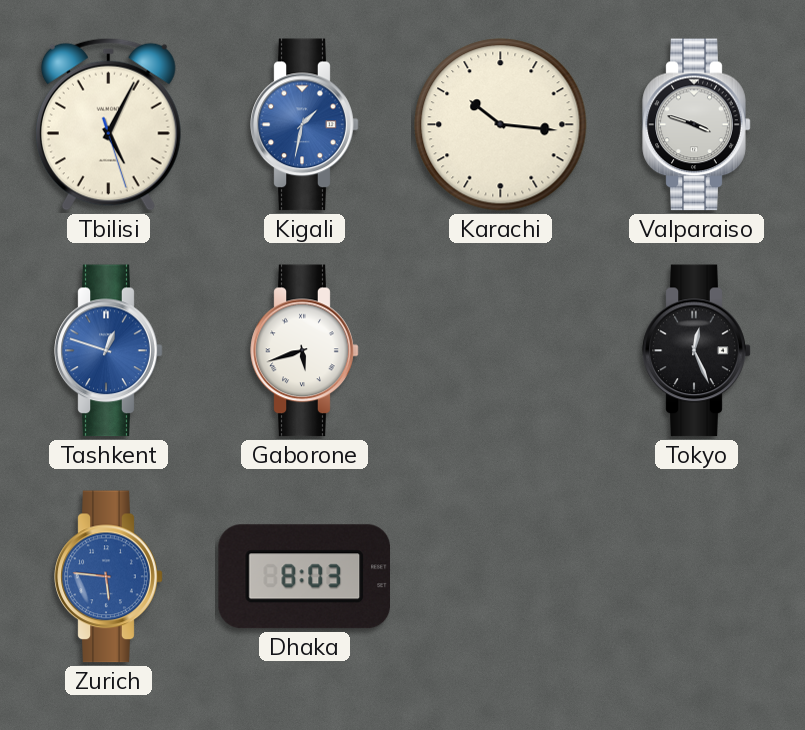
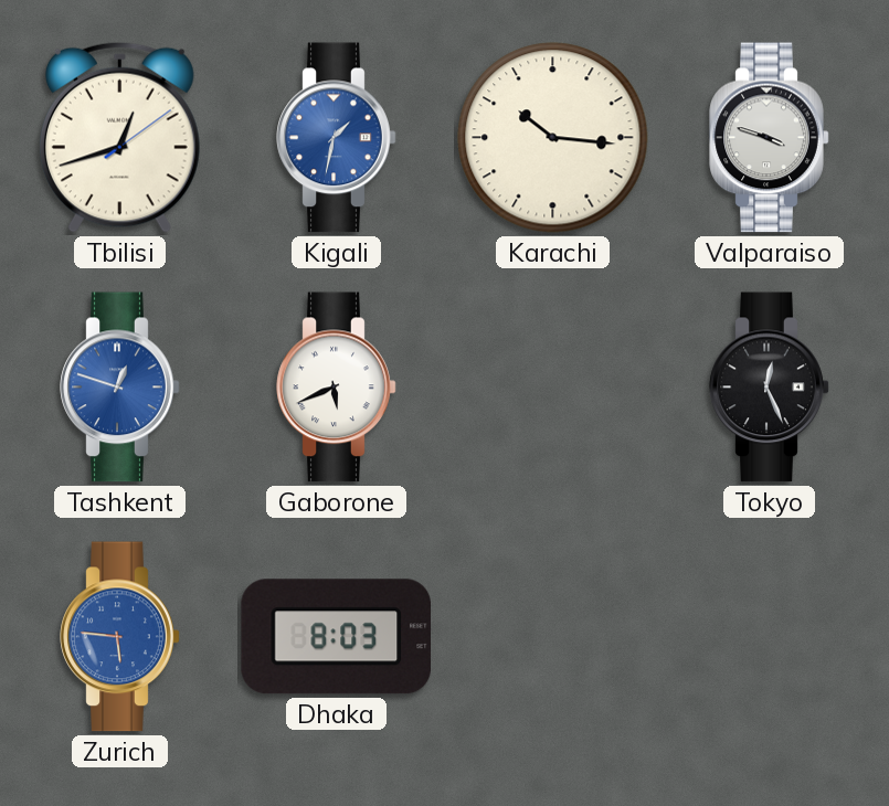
Tbilisi: 5:04 -> 12:42
Gaborone: 5:42 -> 5:41
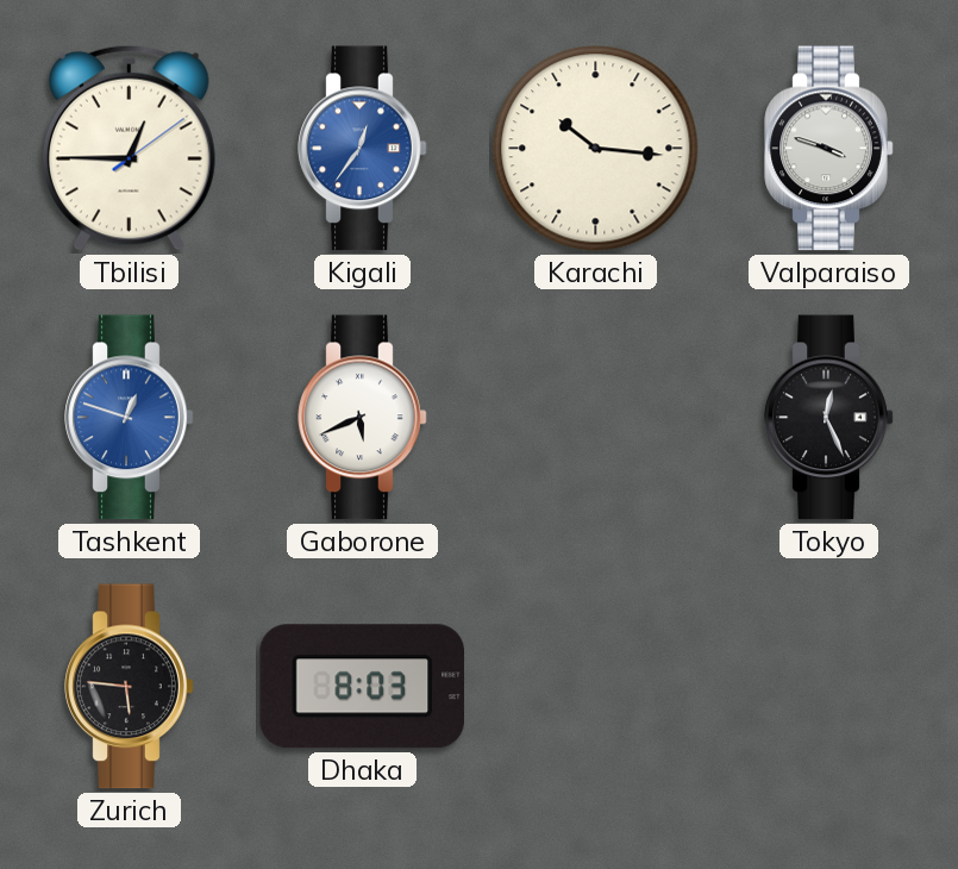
Tbilisi: 12:42 -> 12:45
Kigali: 1:32 -> 12:36
Zurich dial: blue -> black
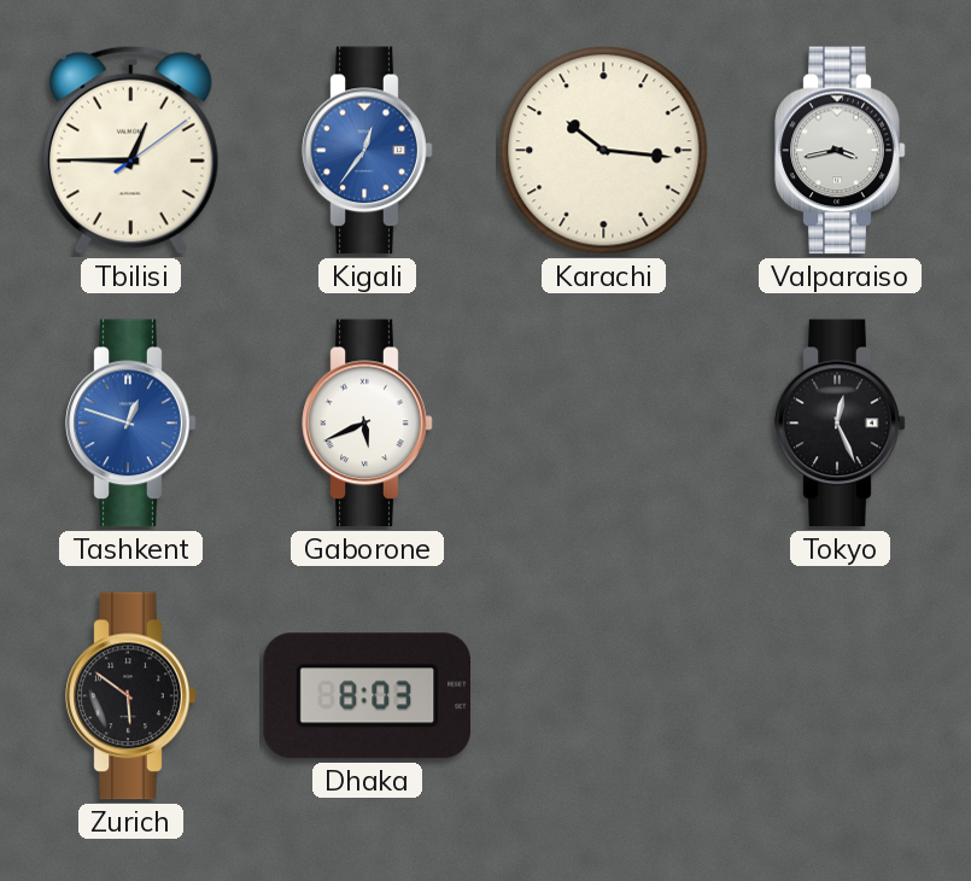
Valparaiso: 3:48 -> 3:43
Zurich: 5:46 -> 5:51
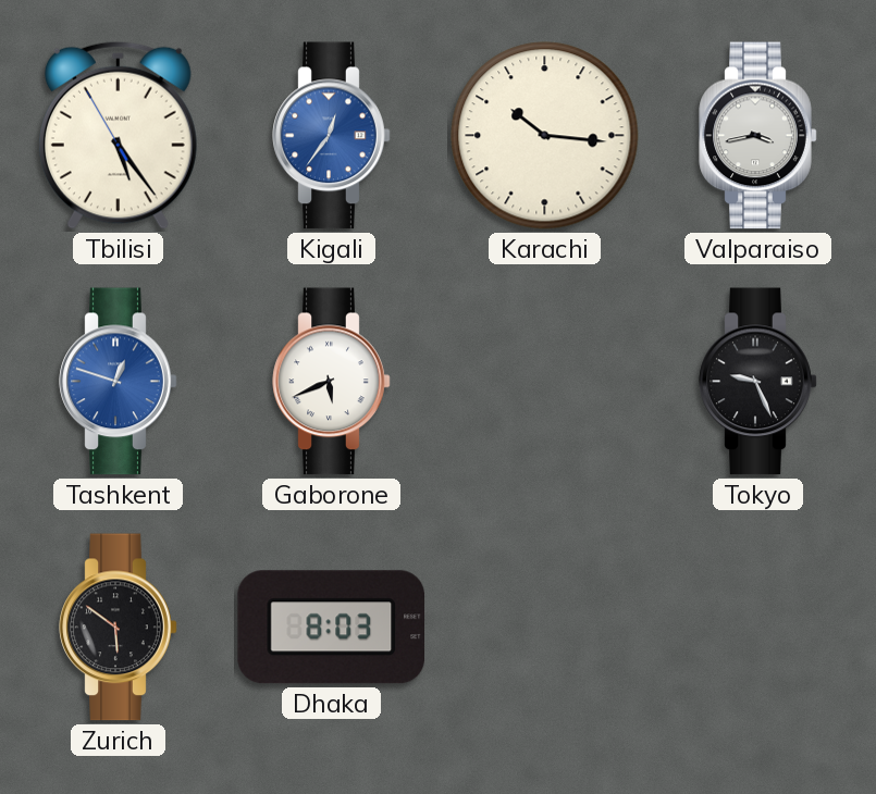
Tbilisi: 12:45 -> 5:23
Tokyo: 12:26 -> 9:26
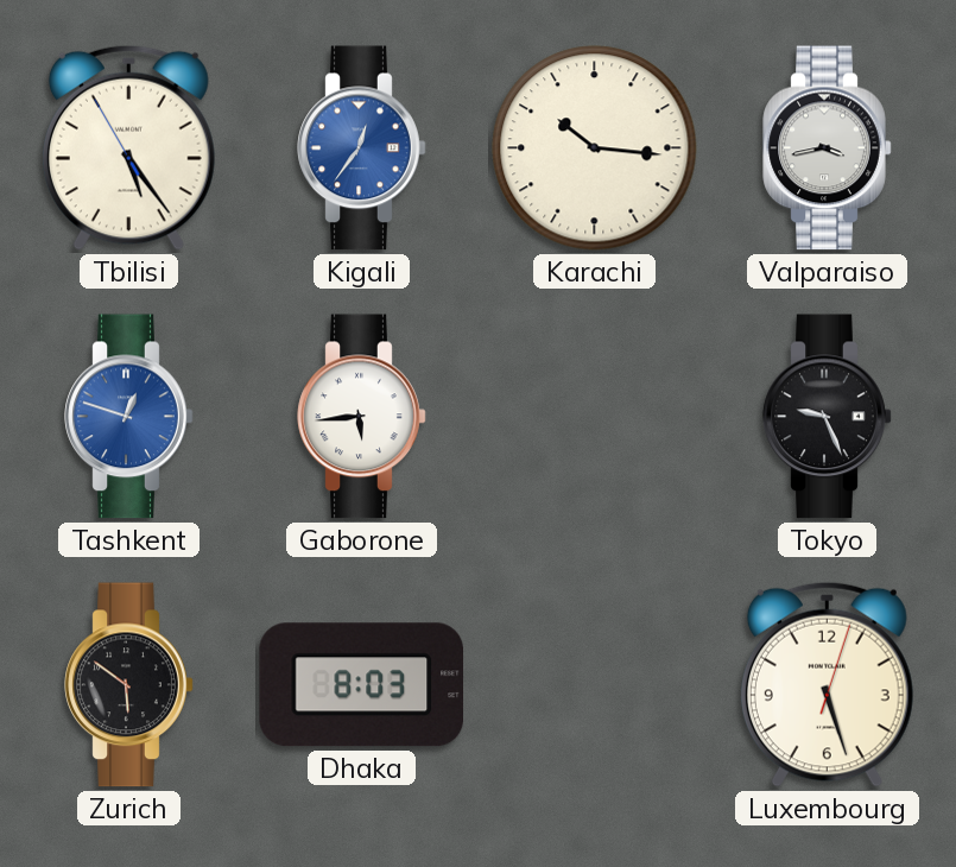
Gaborone: 5:41 -> 5:44
Luxembourg: none -> 5:27
